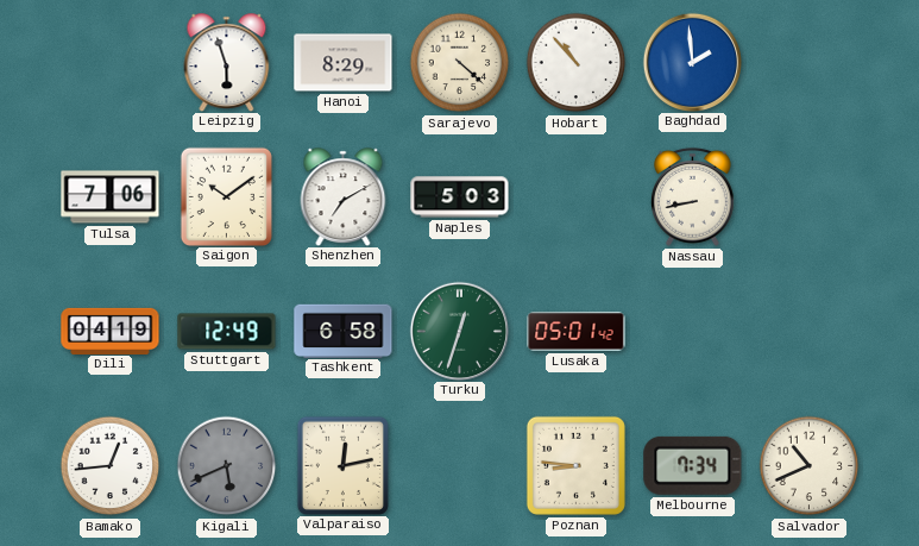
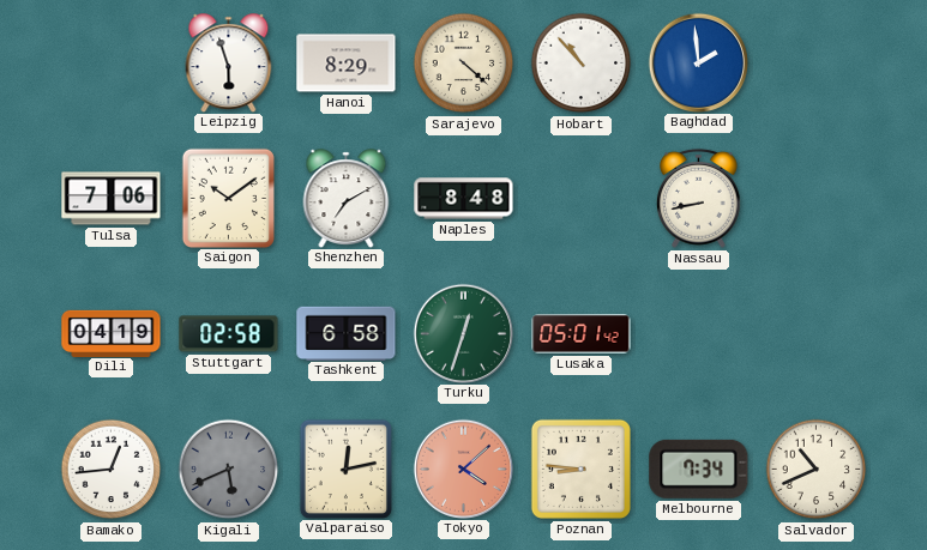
Naples: 5:03 -> 8:48
Stuttgart: 12:49 -> 02:58
Tokyo: none -> 4:08
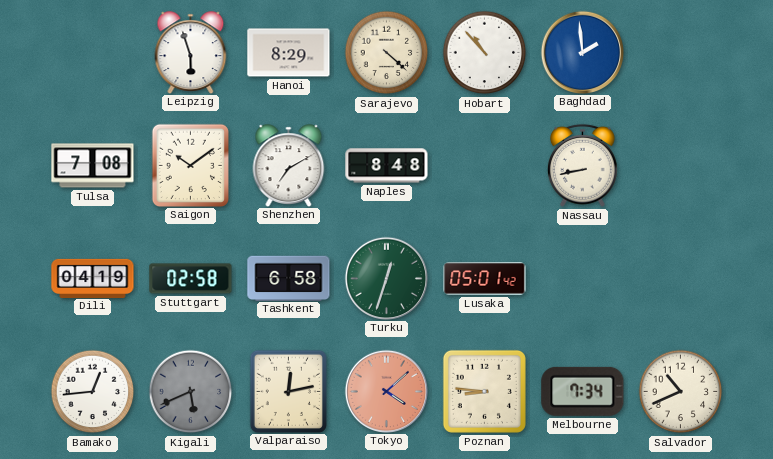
Tulsa: 7:06 -> 7:08
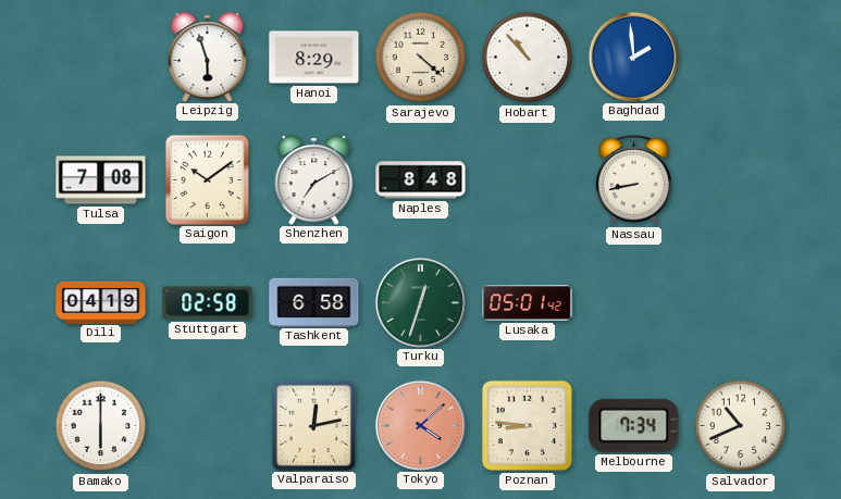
Bamako: 12:44 -> 6:00
Kigali: 5:41 -> none
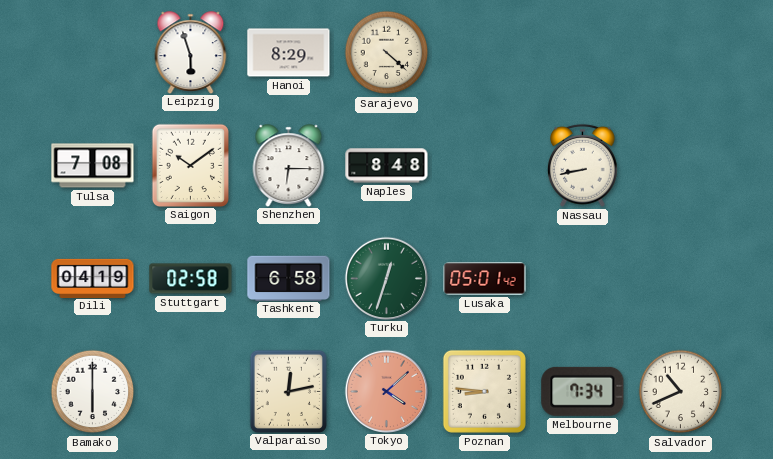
Hobart: 10:53 -> none
Baghdad: 1:59 -> none
Shenzhen: 7:10 -> 6:15
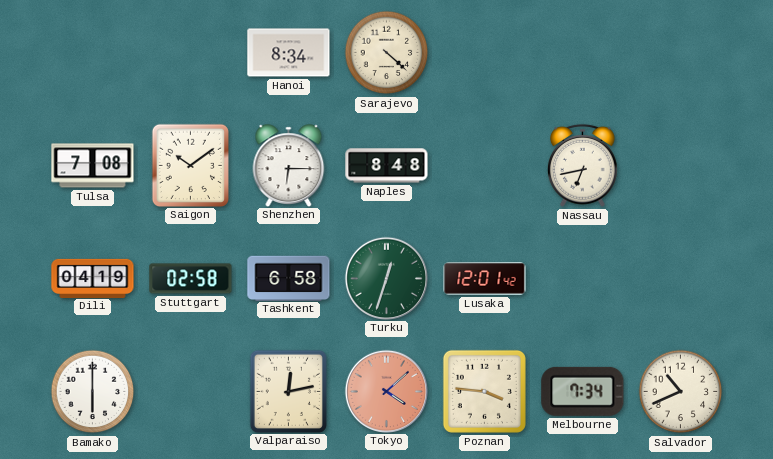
Leipzig: 5:57 -> none
Hanoi: 8:29 -> 8:34
Nassau: 8:43 -> 6:43
Lusaka: 05:01 -> 12:01
Poznan: 8:46 -> 3:46
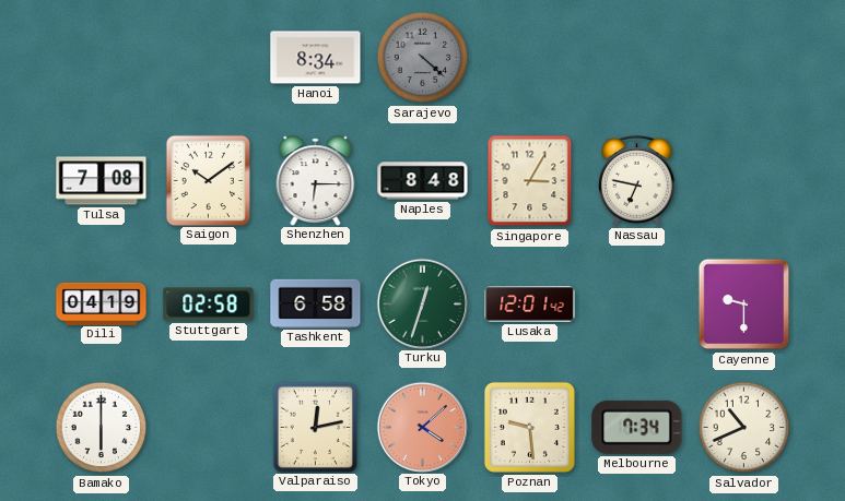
Sarajevo dial: cream -> grey
Singapore: none -> 3:05
Nassau: 6:43 -> 6:47
Cayenne: none -> 9:30
Poznan: 3:46 -> 9:29
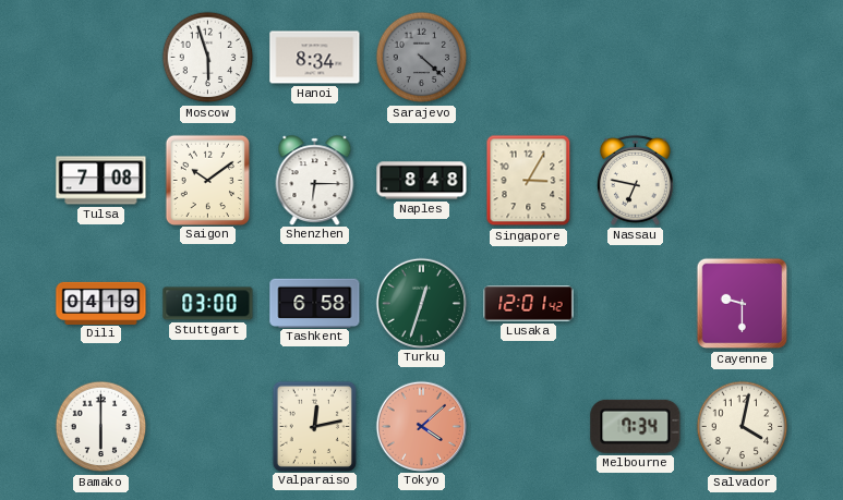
Moscow: none -> 5:57
Stuttgart: 02:58 -> 03:00
Poznan: 9:29 -> none
Salvador: 10:41 -> 4:02
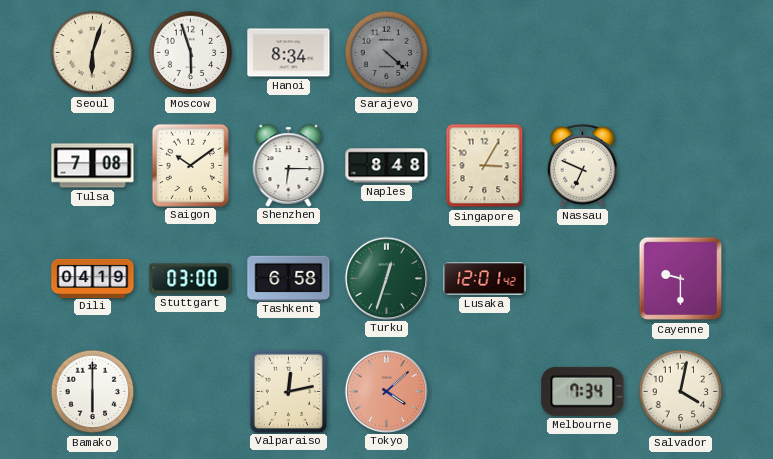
Seoul: none -> 6:03
Nassau: 6:47 -> 6:49
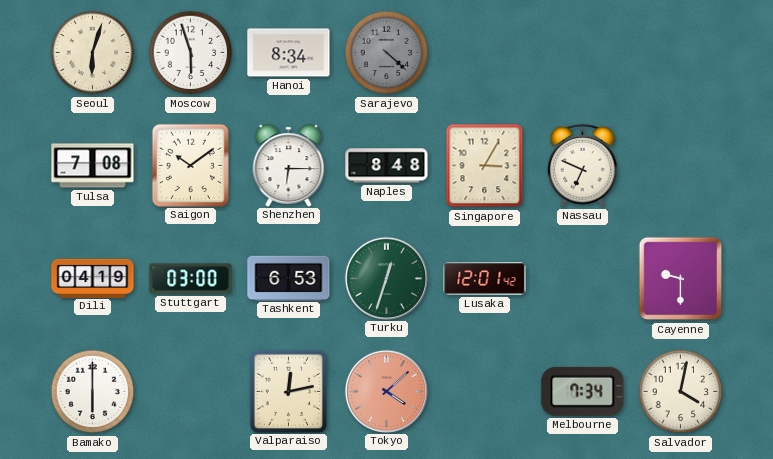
Tashkent: 6:58 -> 6:53
